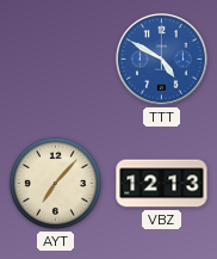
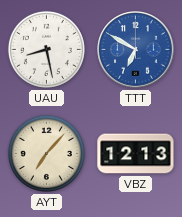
UAU: none -> 8:28
TTT: 4:50 -> 6:50
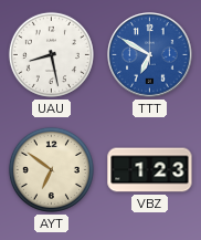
AYT: 7:07 -> 6:51
VBZ: 12:13 -> 1:23
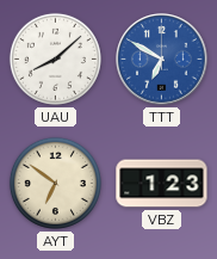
UAU: 8:28 -> 8:08
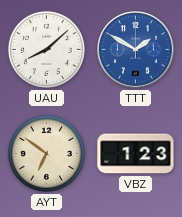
TTT: 6:50 -> 1:50
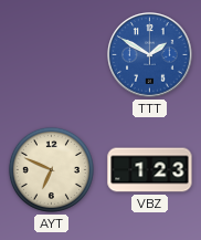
UAU: 8:08 -> none
AYT: 6:51 -> 6:49
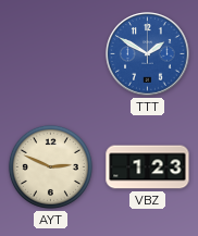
AYT: 6:49 -> 2:49
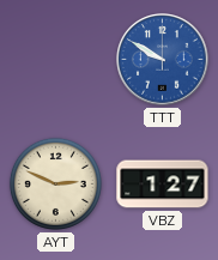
TTT: 1:50 -> 9:50
VBZ: 1:23 -> 1:27
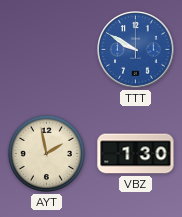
AYT: 2:49 -> 1:58
VBZ: 1:27 -> 1:30
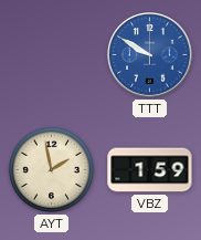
VBZ: 1:30 -> 1:59
